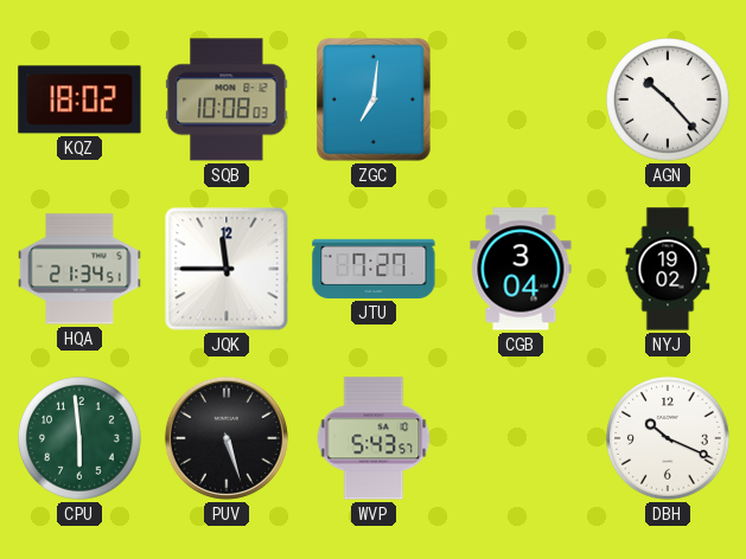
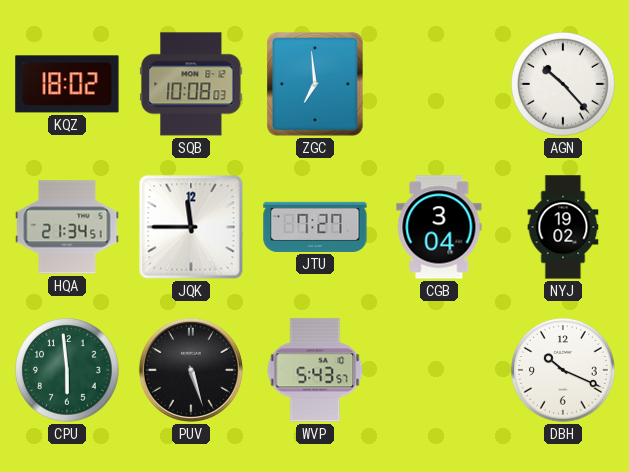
ZGC: 7:01 -> 6:59
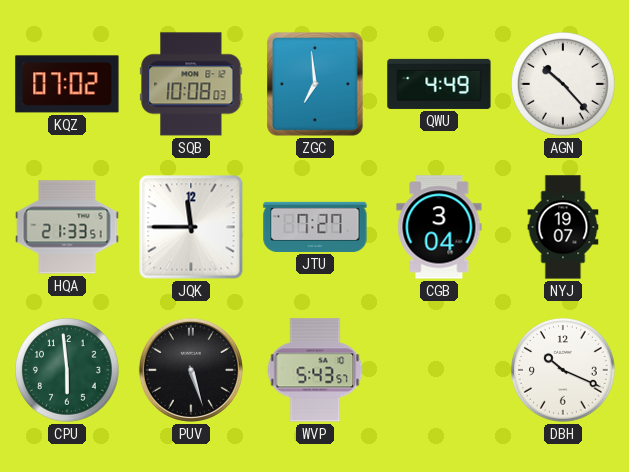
KQZ: 18:02 -> 07:02
QWU: none -> 4:49
HQA: 21:34 -> 21:33
NYJ: 19:02 -> 19:07
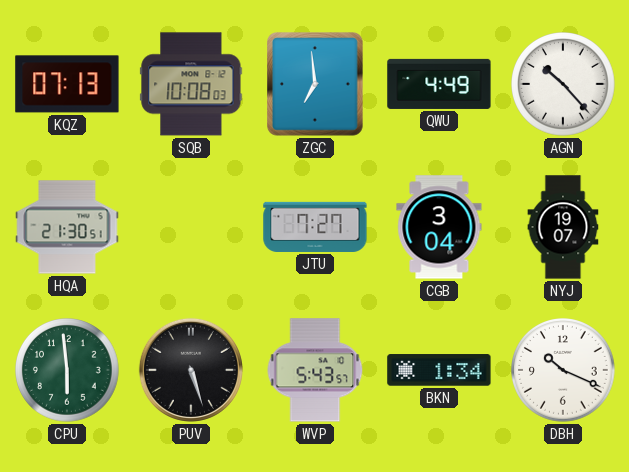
KQZ: 07:02 -> 07:13
HQA: 21:33 -> 21:30
JQK: 11:45 -> none
BKN: none -> 1:34
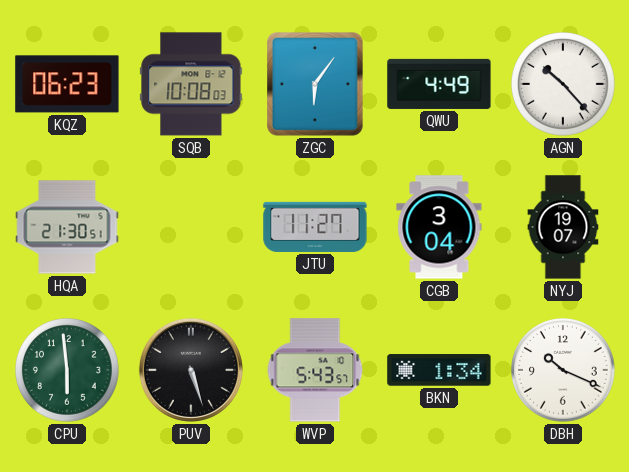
KQZ: 07:13 -> 06:23
ZGC: 6:59 -> 6:06
JTU: 7:27 -> 11:27
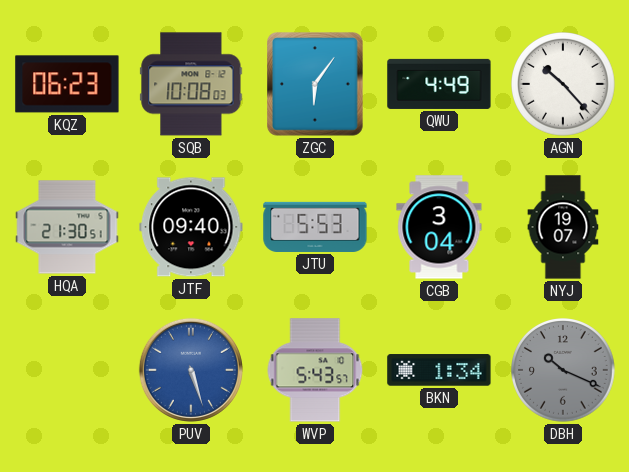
JTF: none -> 09:40
JTU: 11:27 -> 5:53
CPU: 5:59 -> none
PUV dial: black -> blue
DBH dial: white -> grey
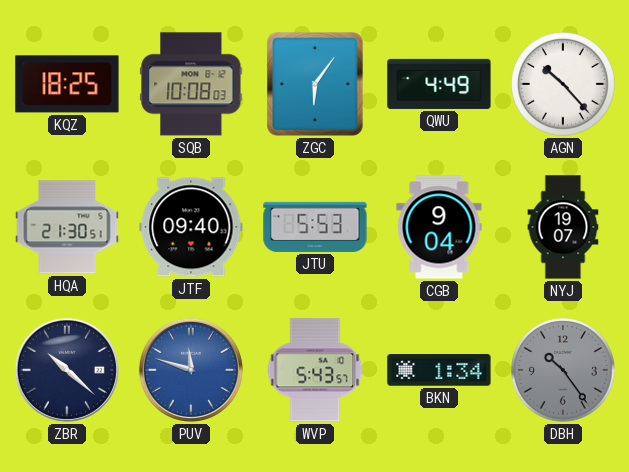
KQZ: 06:23 -> 18:25
CGB: 3:04 -> 9:04
ZBR: none -> 10:22
PUV: 5:27 -> 11:48
DBH: 10:19 -> 10:24
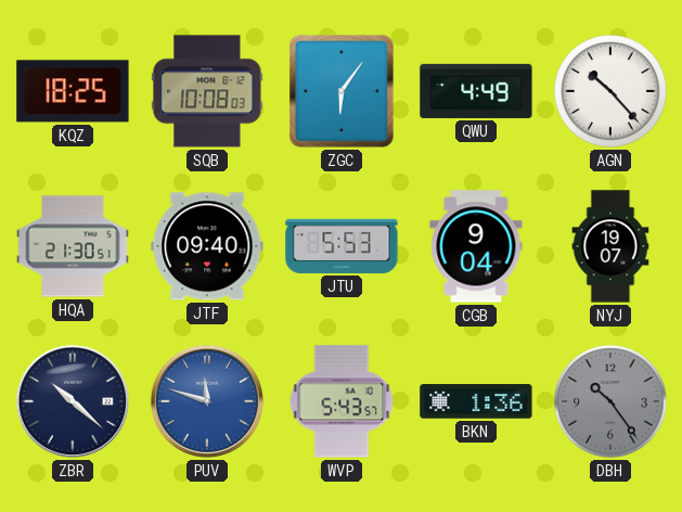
BKN: 1:34 -> 1:36
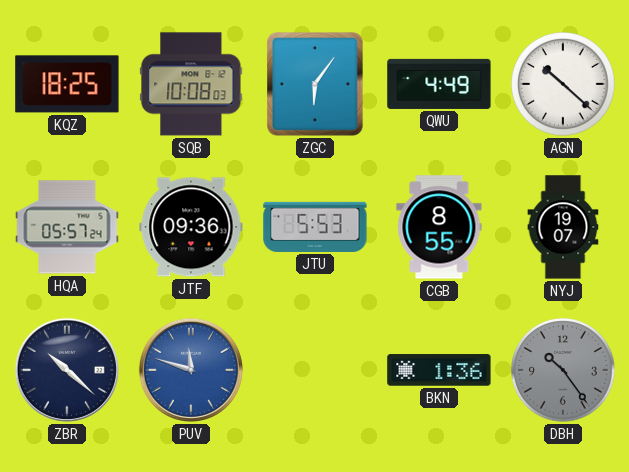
AGN: 10:23 -> 10:22
HQA: 21:30 -> 05:57
JTF: 09:40 -> 09:36
CGB: 9:04 -> 8:55
WVP: 5:43 -> none
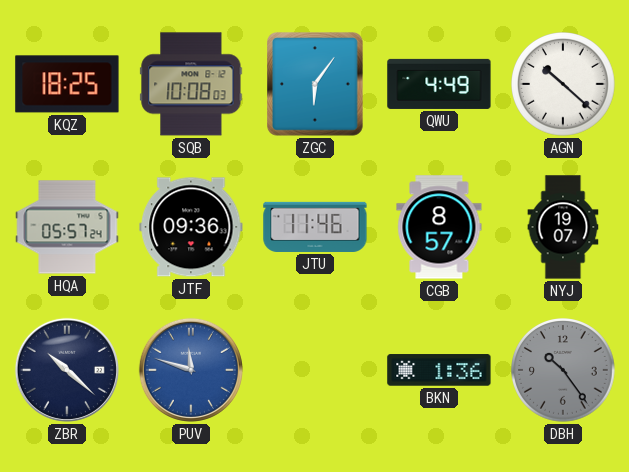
JTU: 5:53 -> 11:46
CGB: 8:55 -> 8:57
